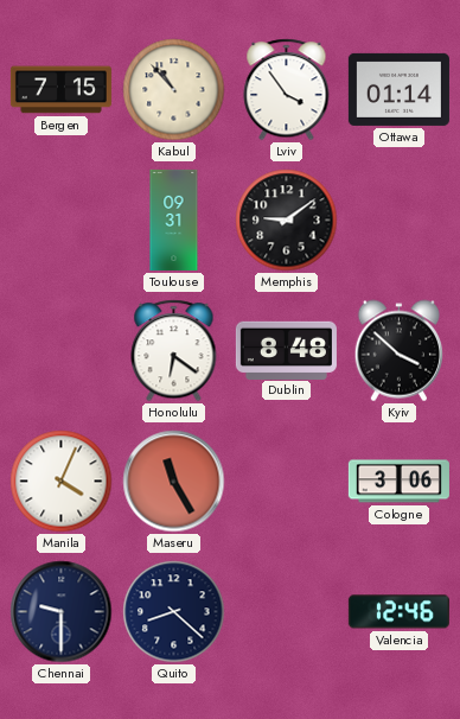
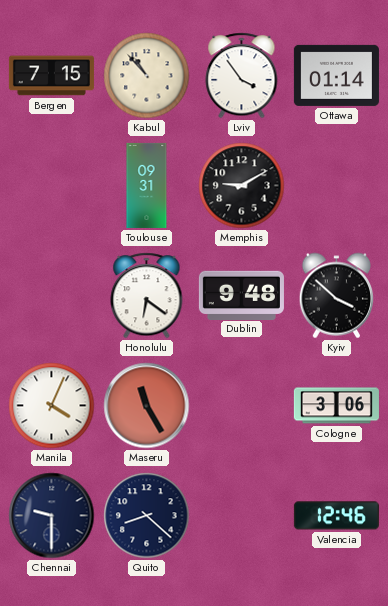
Memphis: 9:09 -> 9:10
Dublin: 8:48 -> 9:48
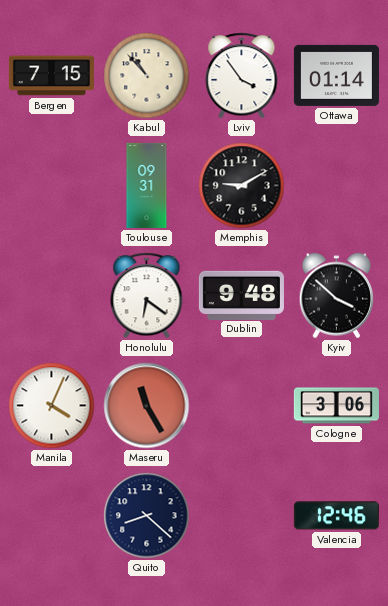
Chennai: 9:30 -> none
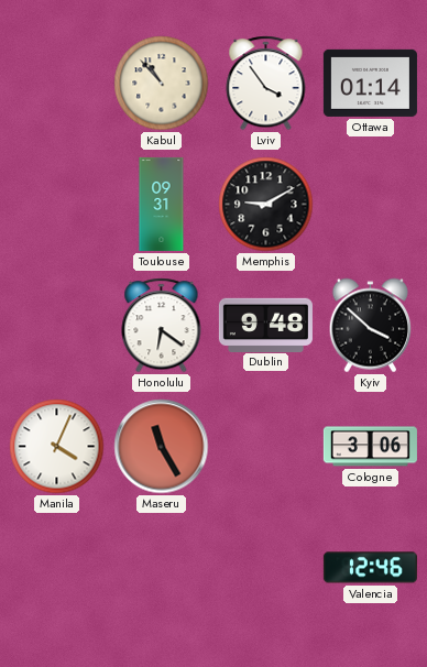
Bergen: 7:15 -> none
Quito: 8:22 -> none
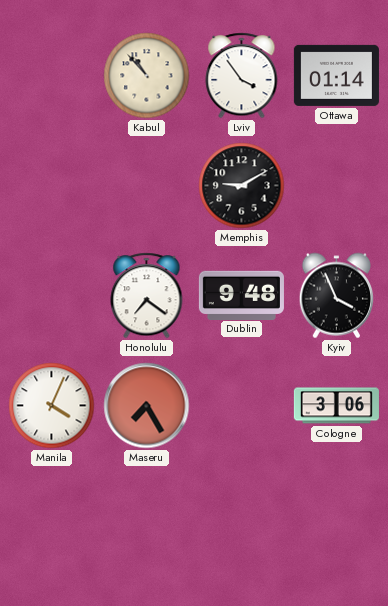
Toulouse: 09:31 -> none
Honolulu: 6:21 -> 7:21
Kyiv: 3:52 -> 3:56
Maseru: 11:25 -> 7:25
Valencia: 12:46 -> none
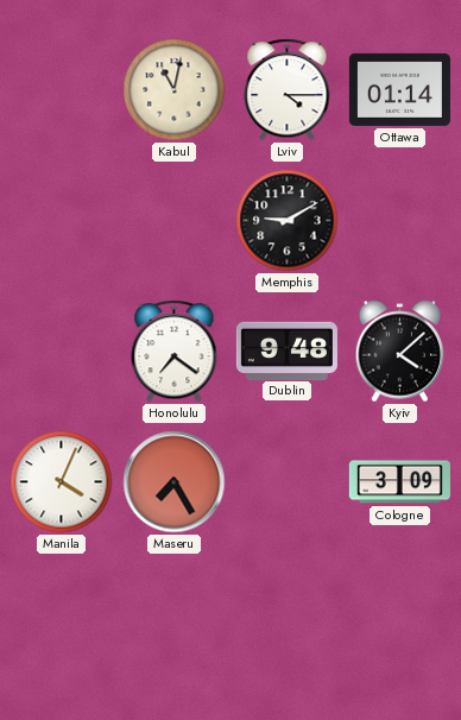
Kabul: 10:53 -> 11:02
Lviv: 3:54 -> 4:15
Kyiv: 3:56 -> 4:08
Cologne: 3:06 -> 3:09
